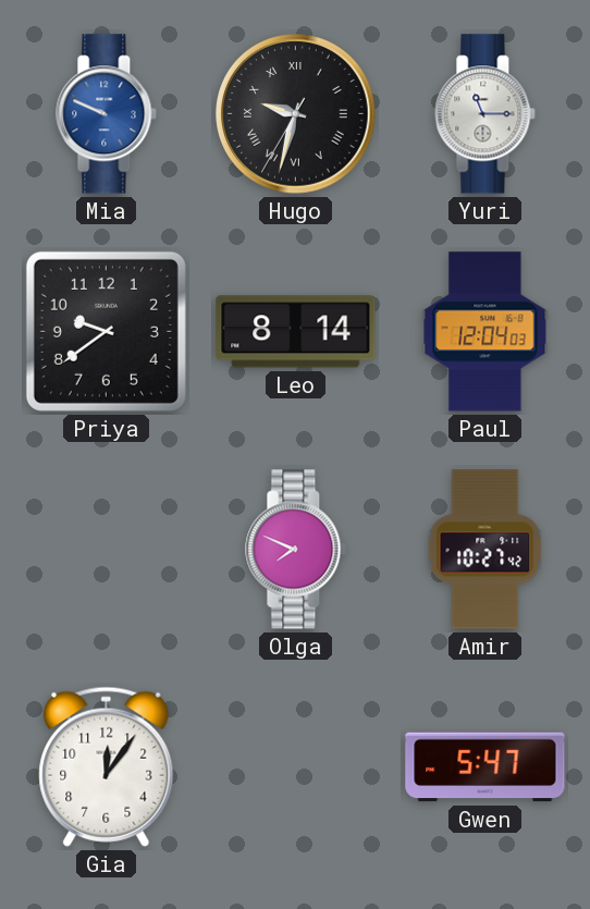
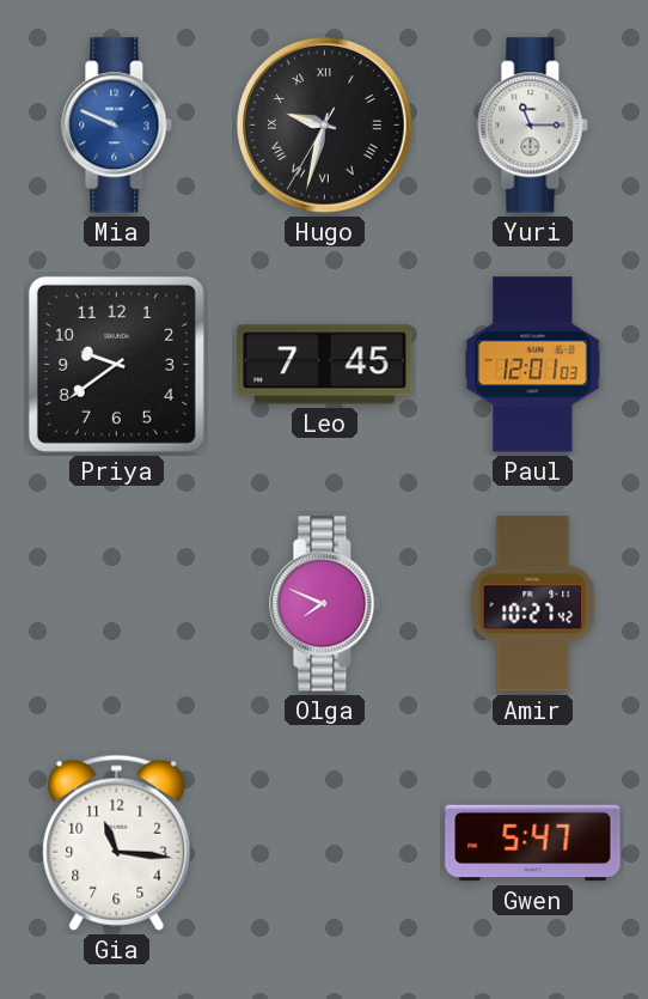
Leo: 8:14 -> 7:45
Paul: 12:04 -> 12:01
Gia: 12:06 -> 11:16
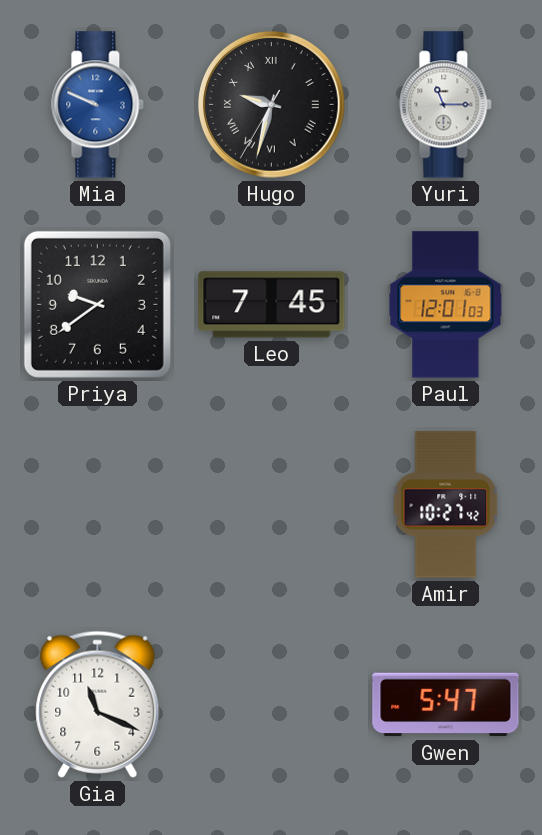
Olga: 7:49 -> none
Gia: 11:16 -> 11:19
